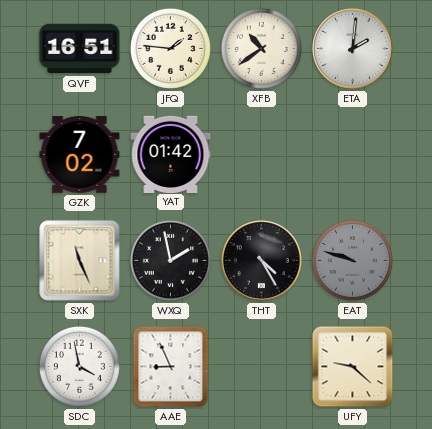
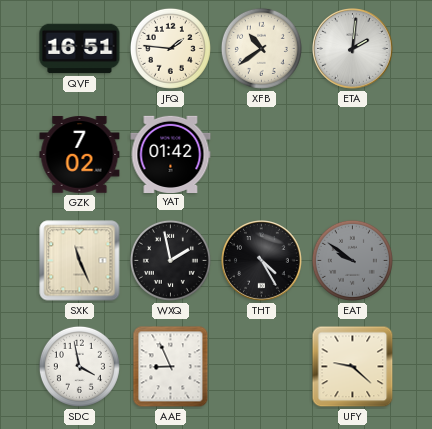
EAT: 9:48 -> 9:51
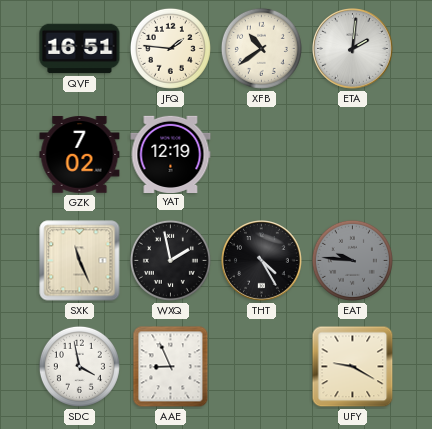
YAT: 01:42 -> 12:19
EAT: 9:51 -> 9:46
UFY: 9:22 -> 9:20
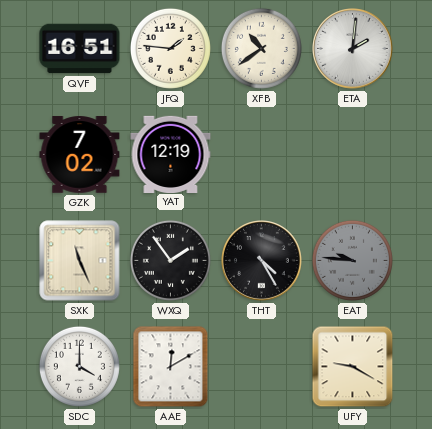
WXQ: 1:58 -> 1:54
SDC: 3:58 -> 4:00
AAE: 8:56 -> 12:10
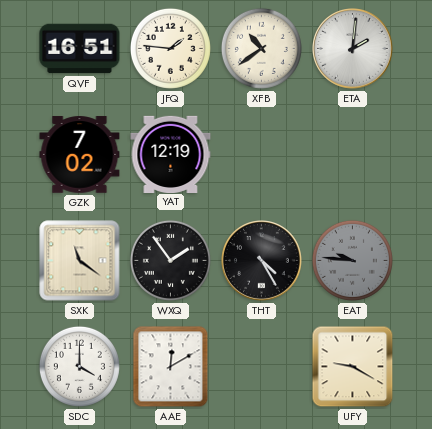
SXK: 11:26 -> 11:21
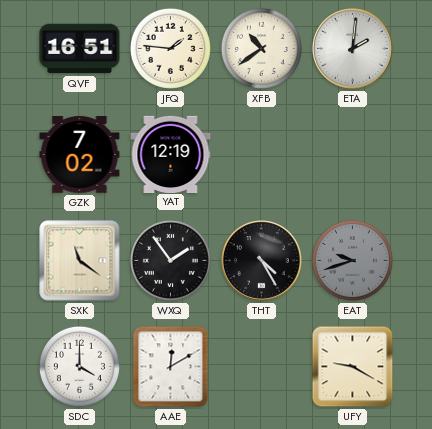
EAT: 9:46 -> 9:42
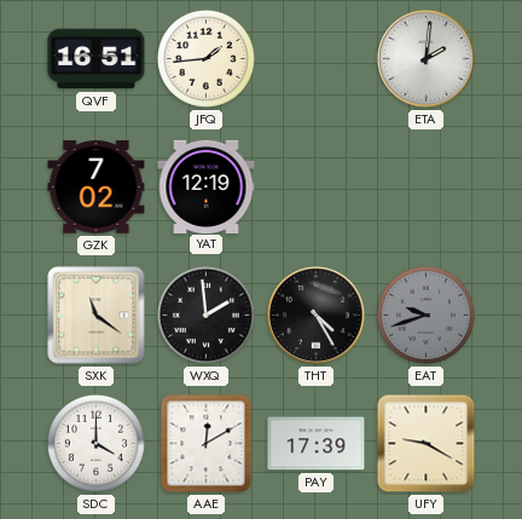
JFQ: 1:46 -> 1:44
XFB: 10:39 -> none
WXQ: 1:54 -> 1:59
PAY: none -> 17:39
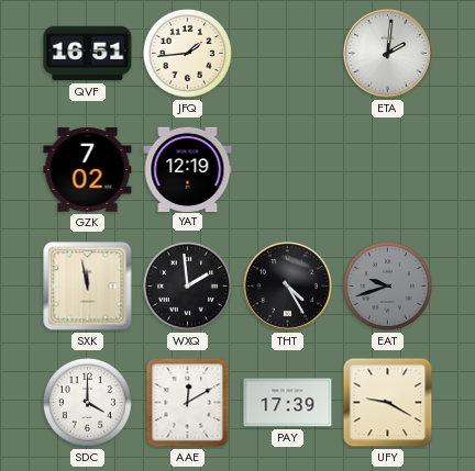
SXK: 11:21 -> 11:58
